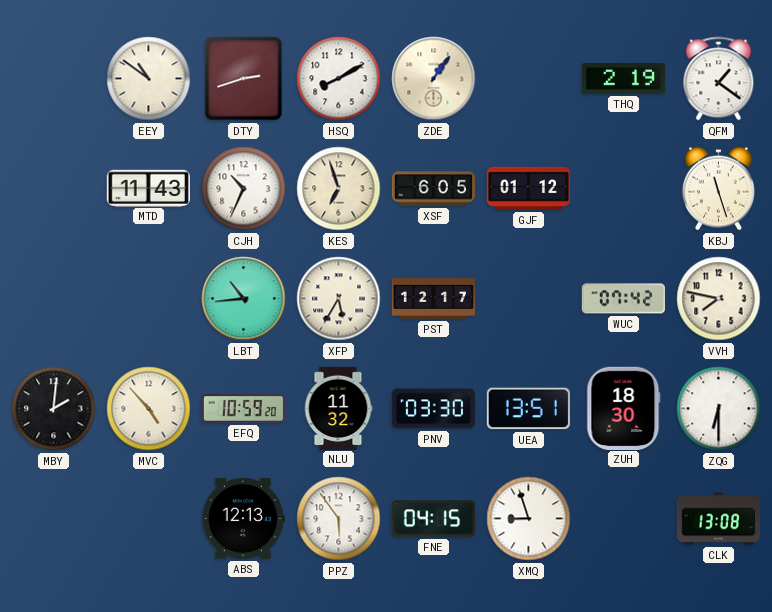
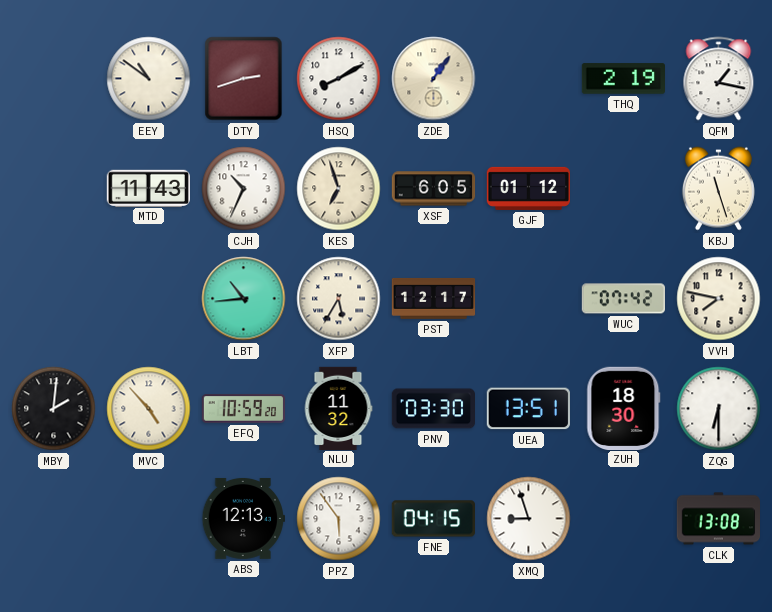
QFM: 1:21 -> 1:17
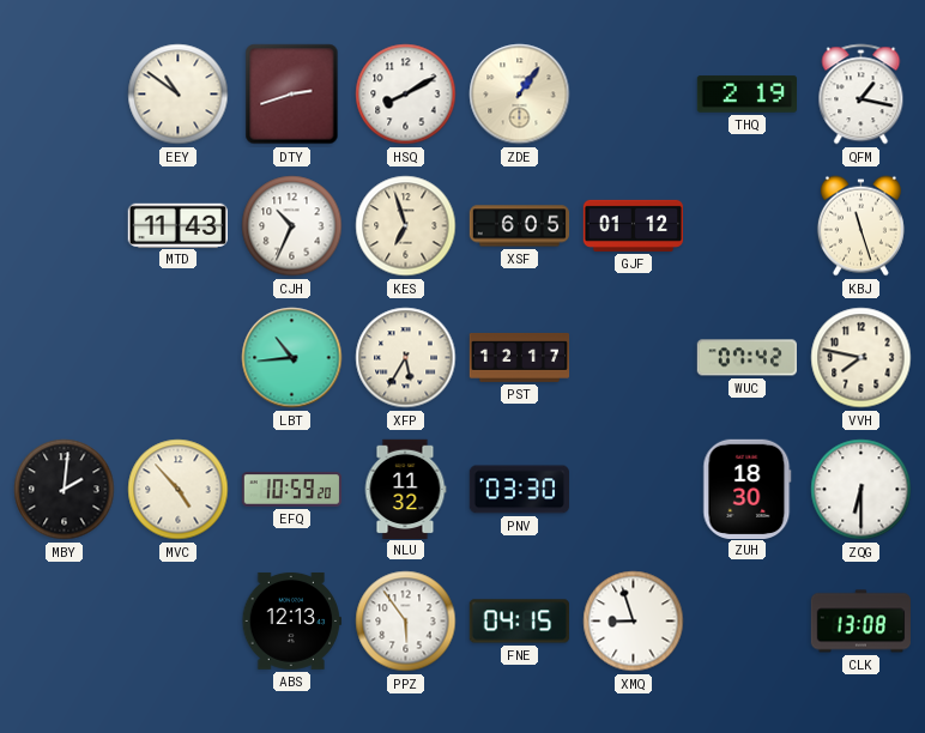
UEA: 13:51 -> none
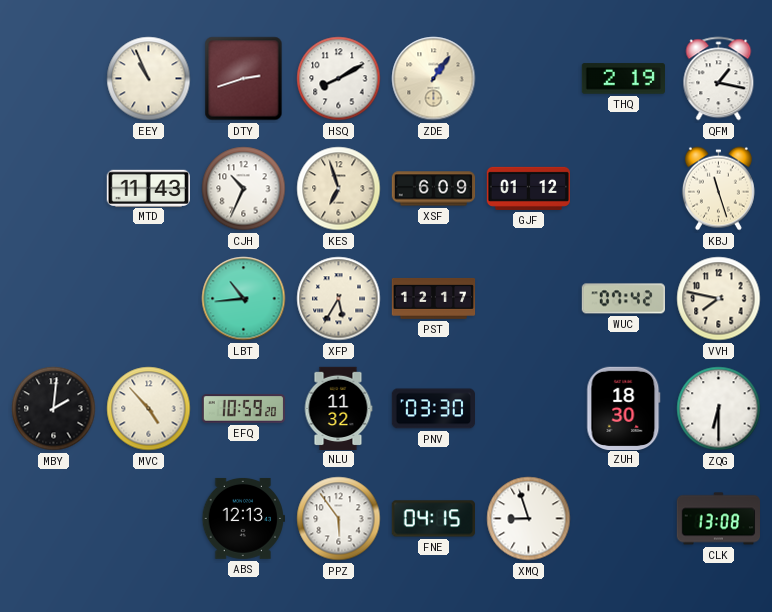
EEY: 10:51 -> 10:56
XSF: 6:05 -> 6:09
